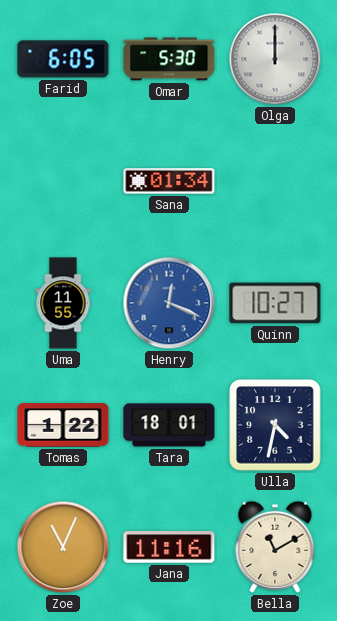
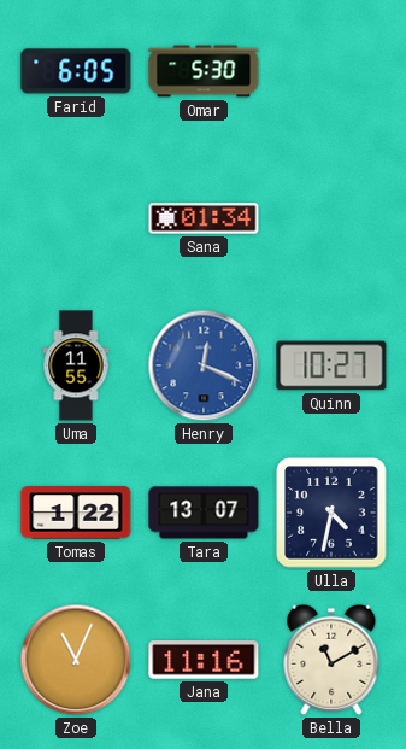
Olga: 12:00 -> none
Tara: 18:01 -> 13:07
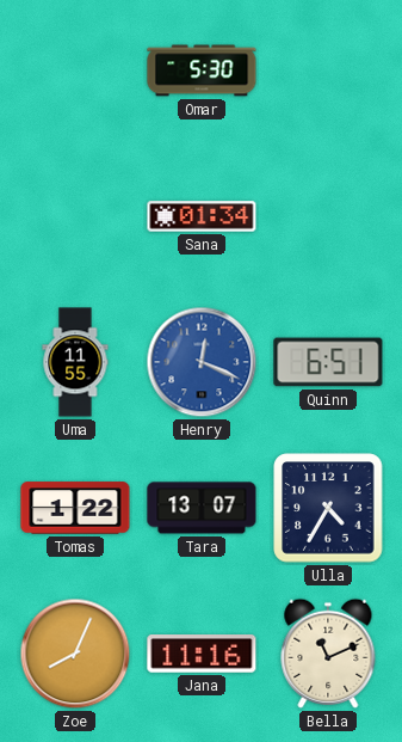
Farid: 6:05 -> none
Quinn: 10:27 -> 6:51
Ulla: 4:32 -> 4:35
Zoe: 11:04 -> 8:04
Bella: 11:10 -> 11:11
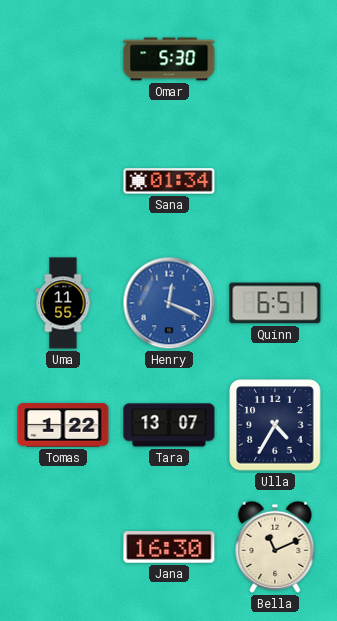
Zoe: 8:04 -> none
Jana: 11:16 -> 16:30
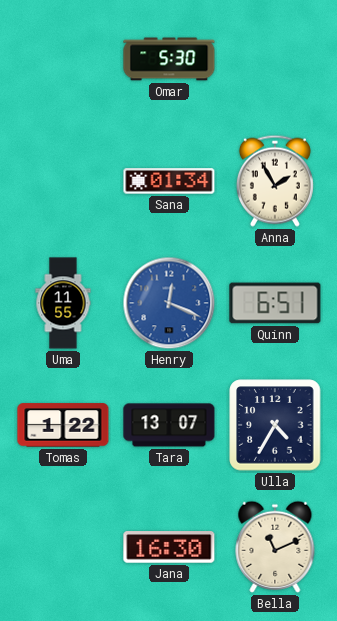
Anna: none -> 1:55
